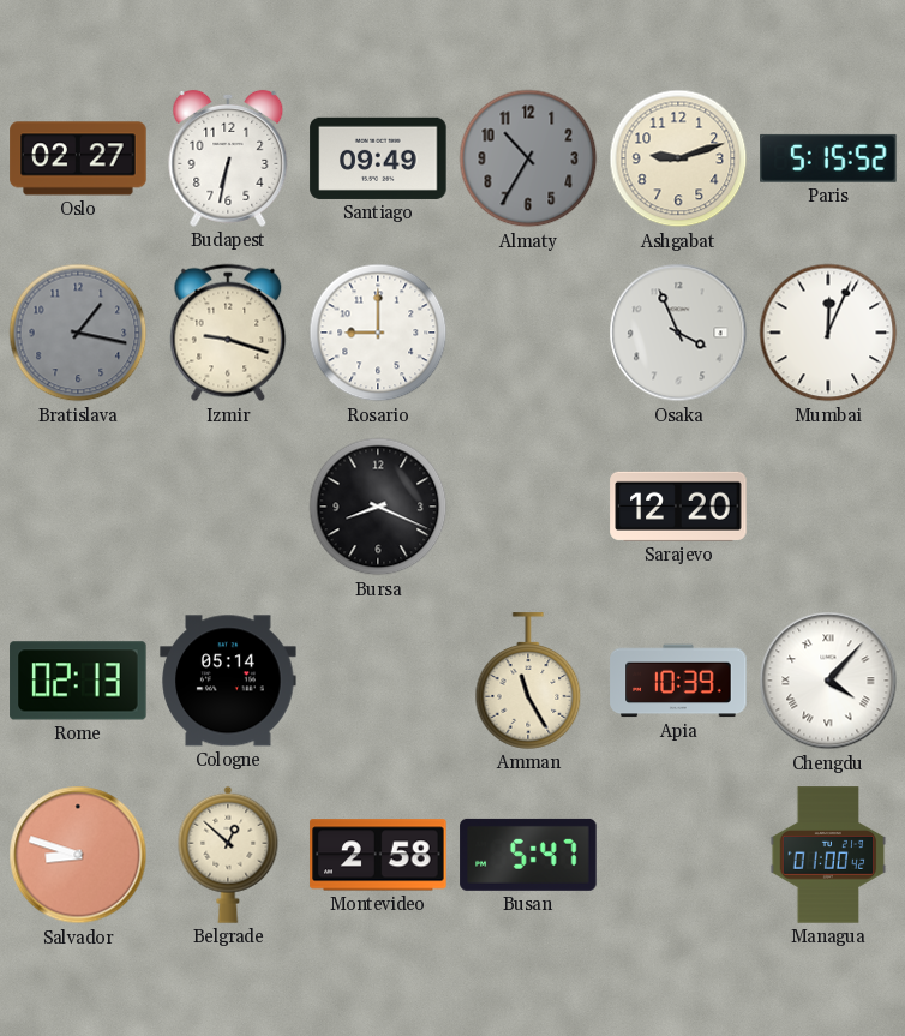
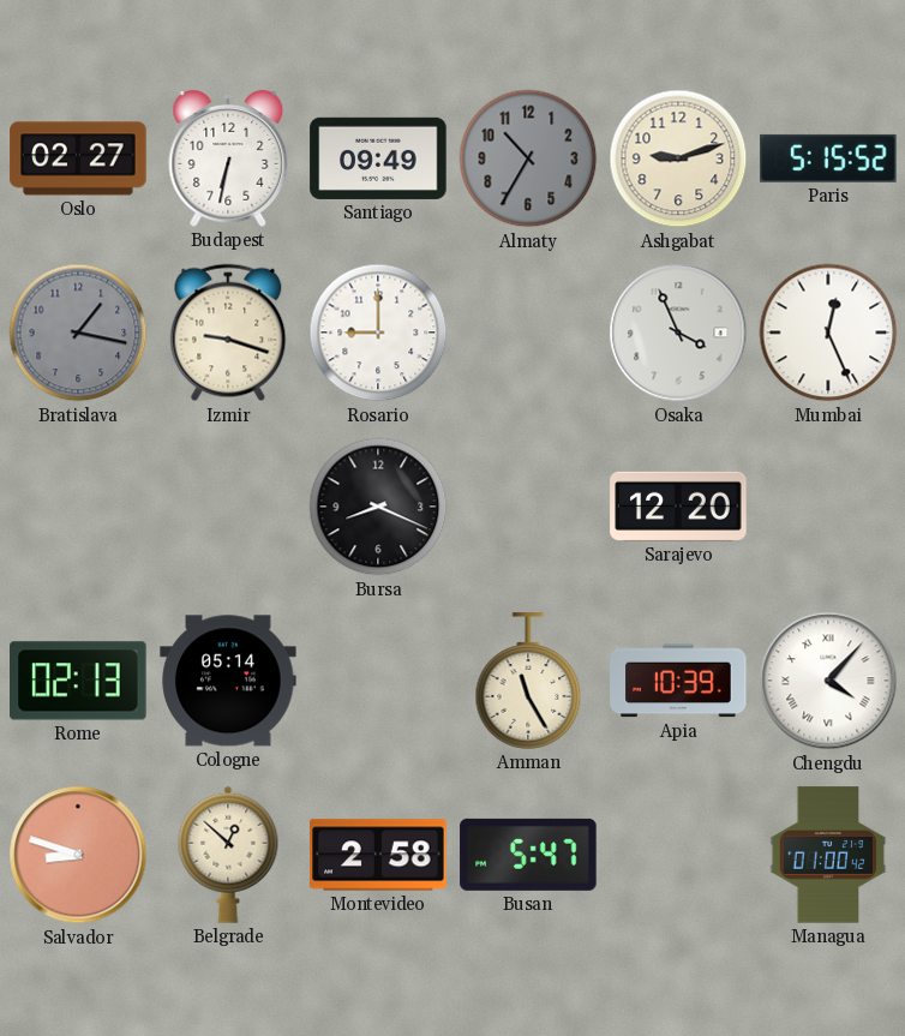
Mumbai: 12:04 -> 12:26
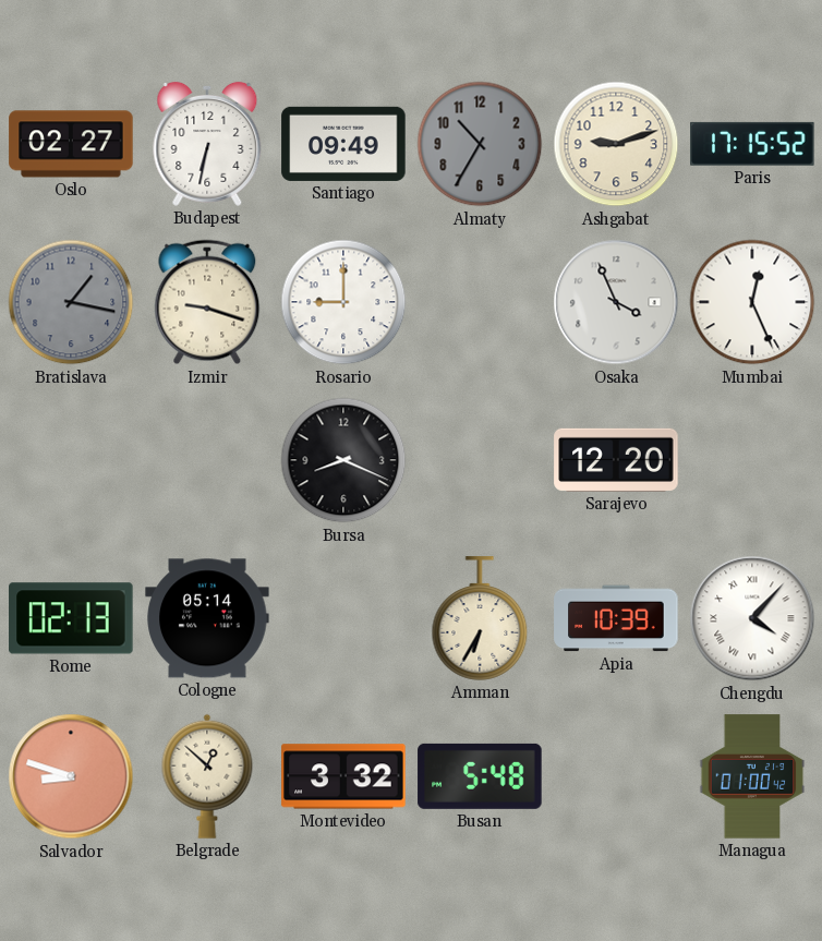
Paris: 5:15 -> 17:15
Amman: 11:25 -> 6:35
Montevideo: 2:58 -> 3:32
Busan: 5:47 -> 5:48
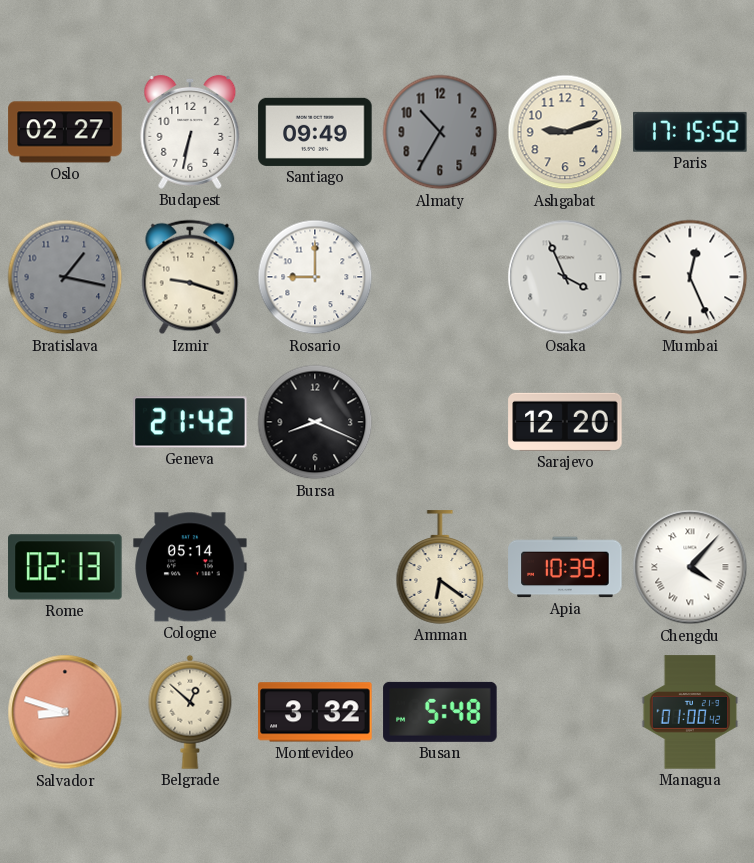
Geneva: none -> 21:42
Amman: 6:35 -> 6:21
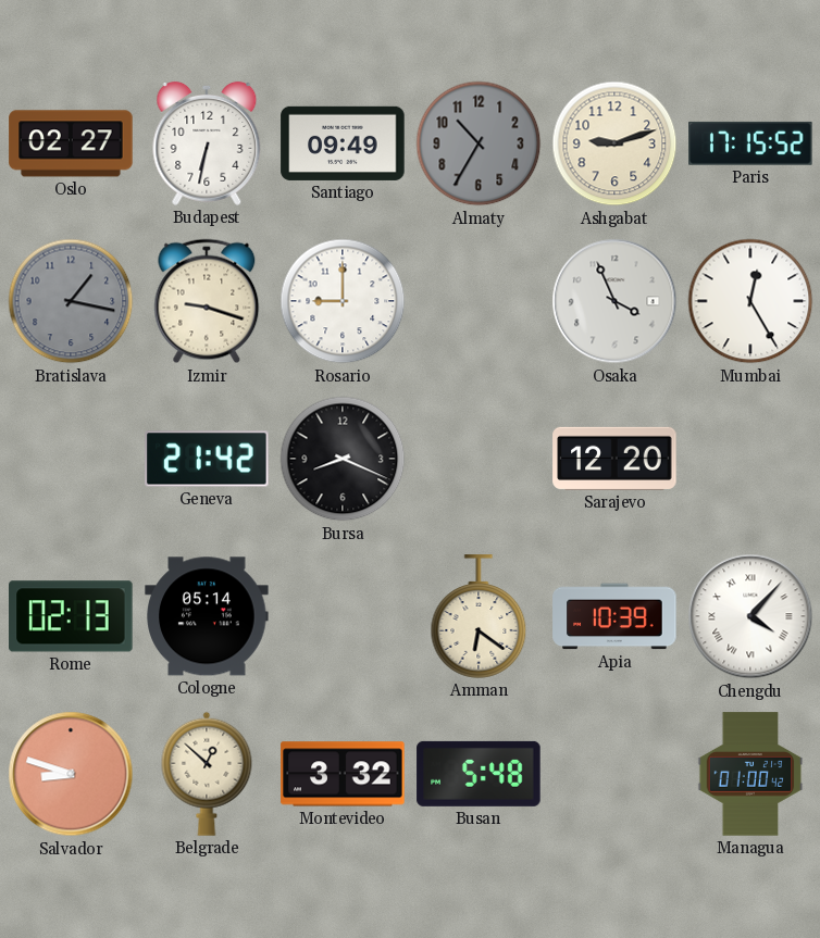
Mumbai: 12:26 -> 12:25
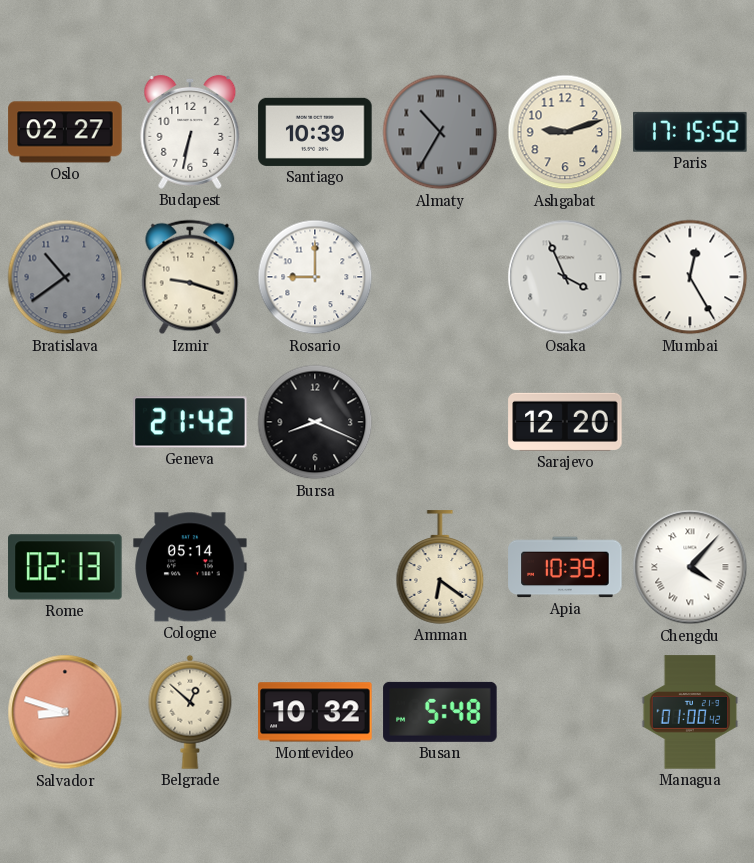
Santiago: 09:49 -> 10:39
Almaty numerals: Arabic -> Roman
Bratislava: 1:17 -> 10:39
Montevideo: 3:32 -> 10:32
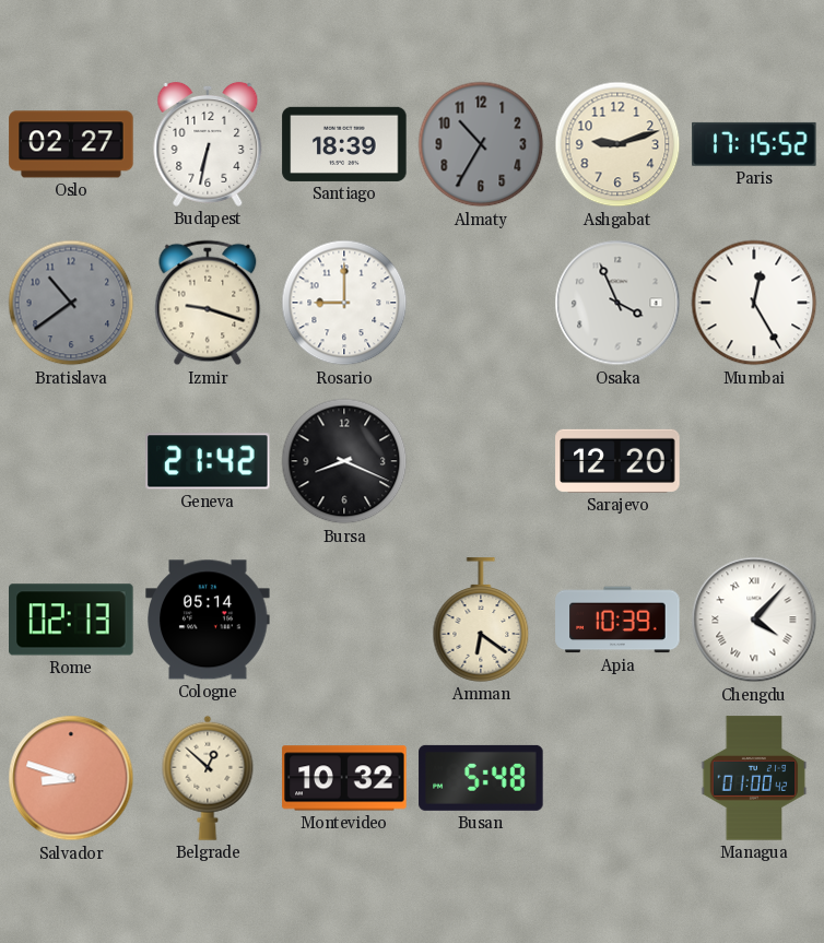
Santiago: 10:39 -> 18:39
Almaty numerals: Roman -> Arabic
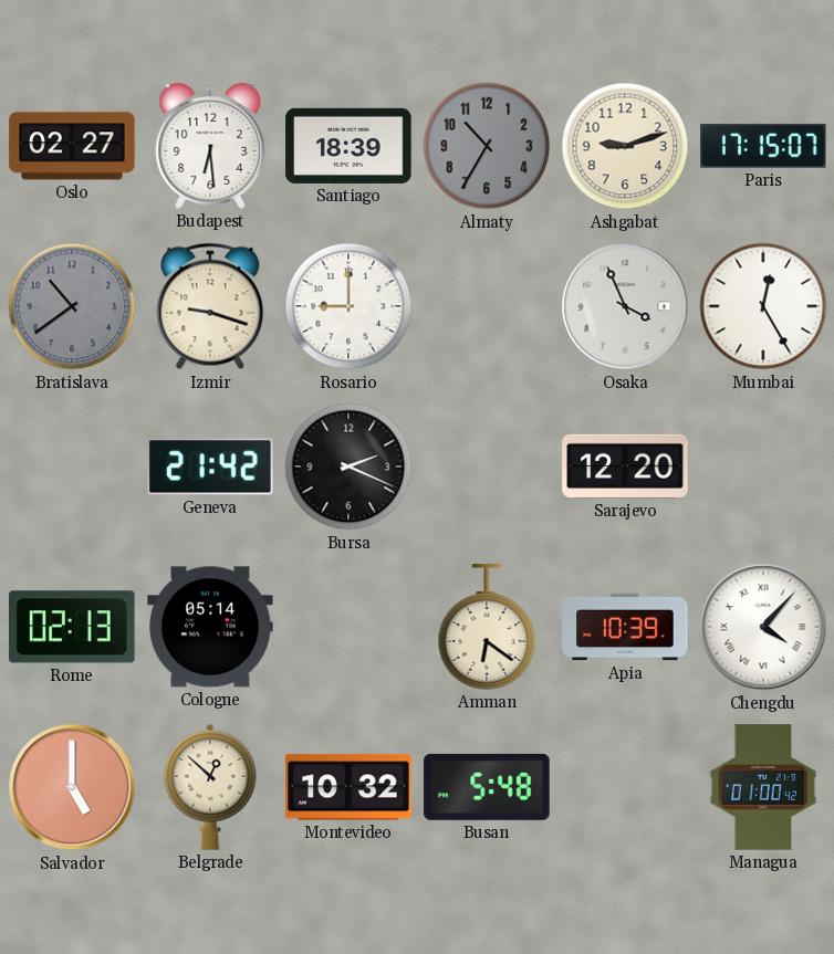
Budapest: 6:32 -> 6:29
Paris: 17:15:52 -> 17:15:07
Bursa: 8:19 -> 2:19
Salvador: 8:48 -> 5:00
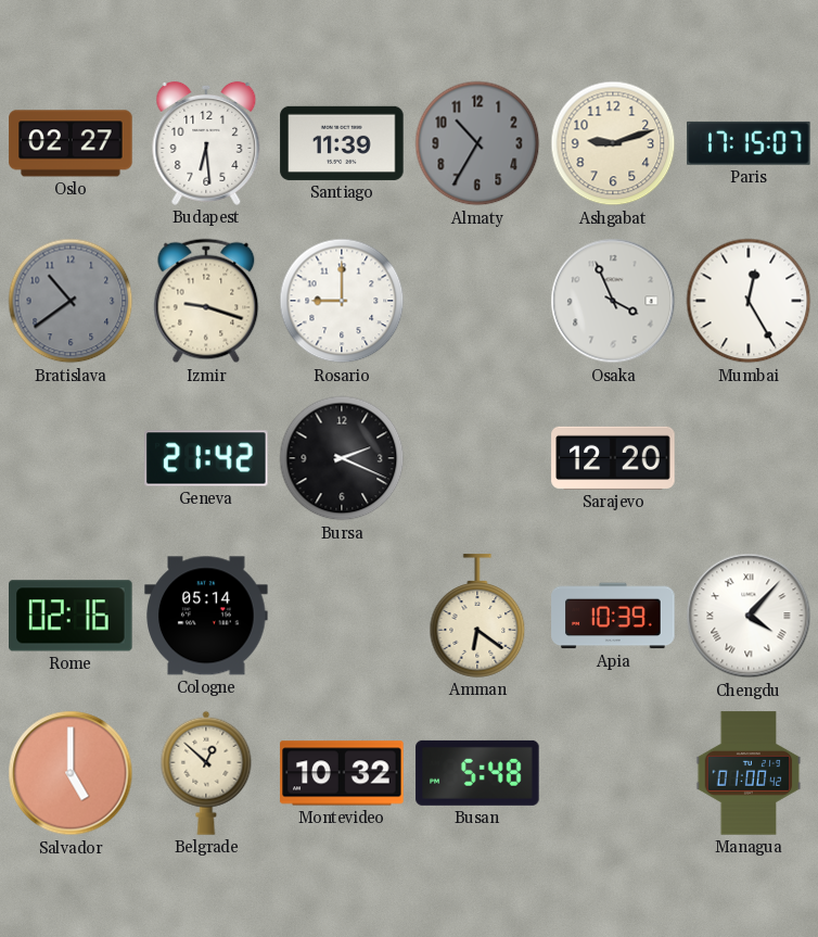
Santiago: 18:39 -> 11:39
Rome: 02:13 -> 02:16
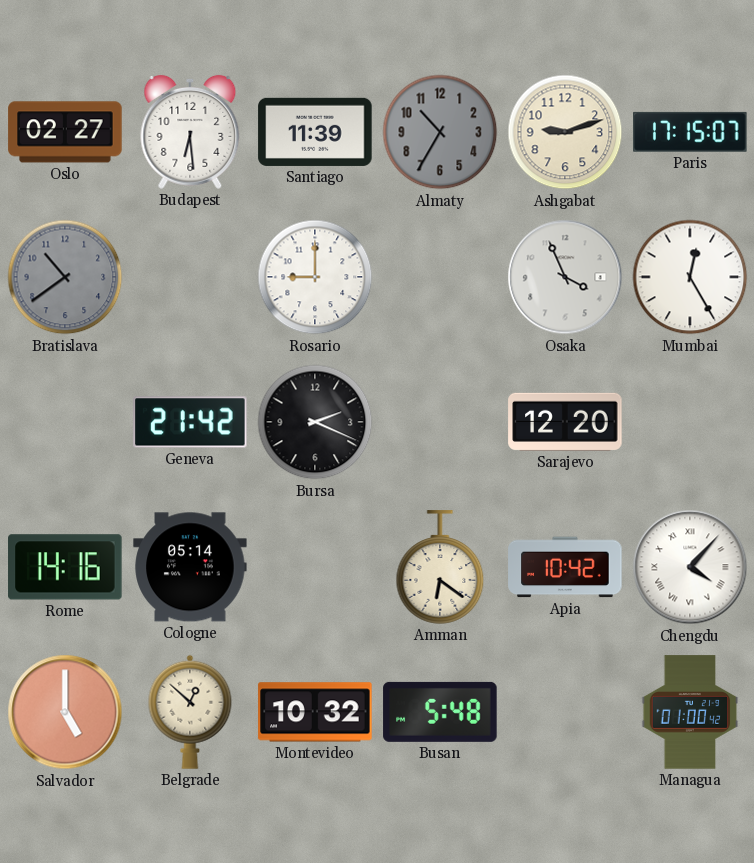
Izmir: 9:18 -> none
Rome: 02:16 -> 14:16
Apia: 10:39 -> 10:42
